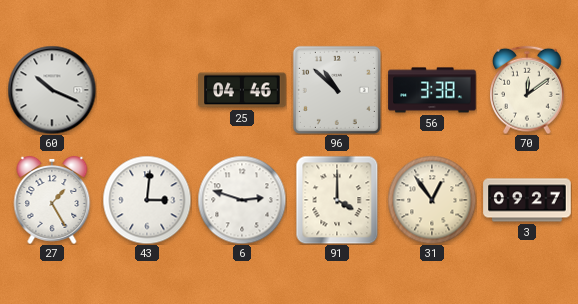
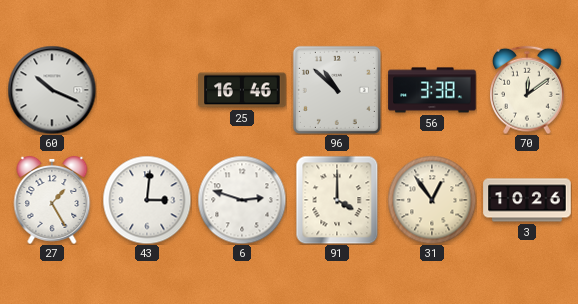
25: 04:46 -> 16:46
3: 09:27 -> 10:26
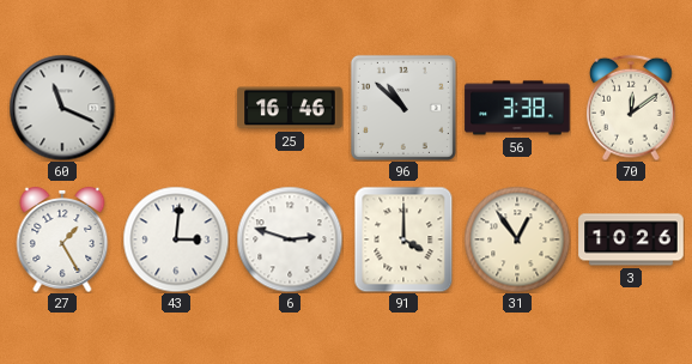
60: 10:19 -> 11:19
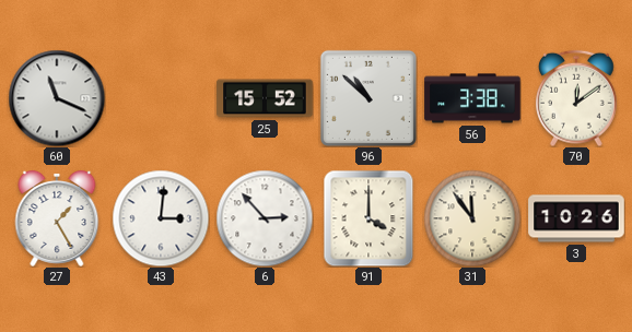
25: 16:46 -> 15:52
6: 2:48 -> 2:53
31: 12:54 -> 11:54
